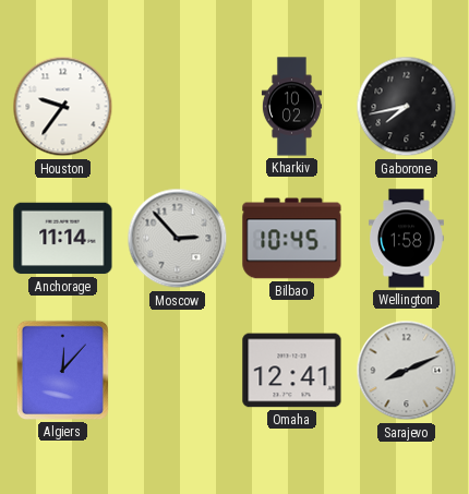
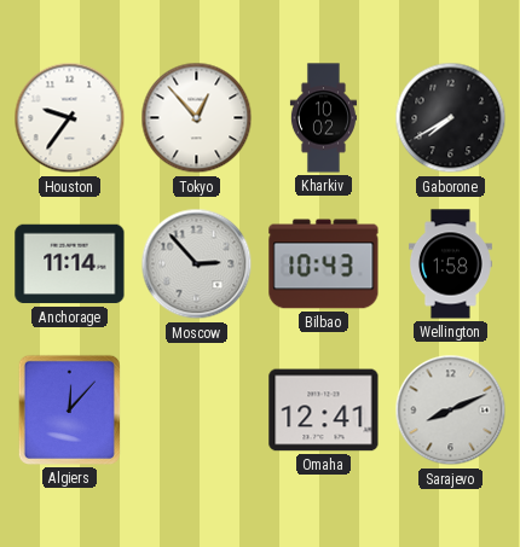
Tokyo: none -> 12:53
Gaborone: 7:43 -> 7:40
Bilbao: 10:45 -> 10:43
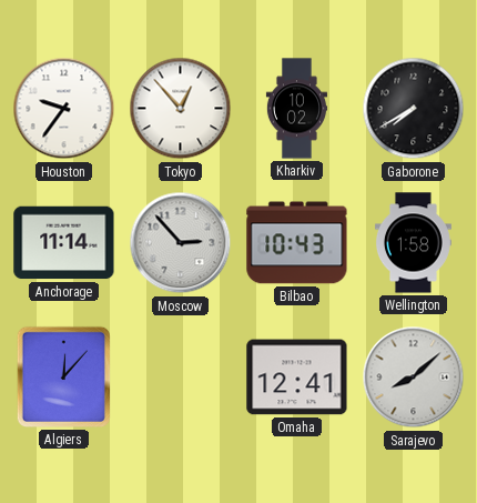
Sarajevo: 8:11 -> 8:08
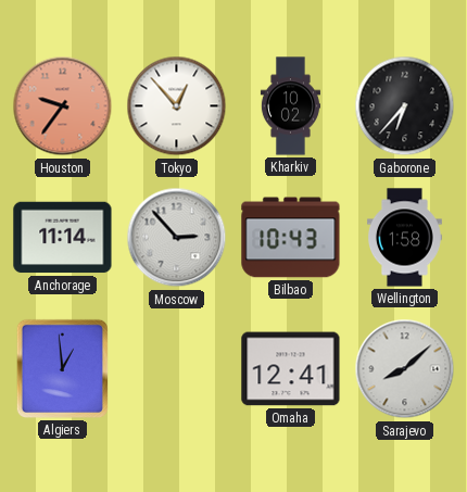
Houston dial: white -> salmon
Gaborone: 7:40 -> 6:37
Algiers: 12:07 -> 12:59
